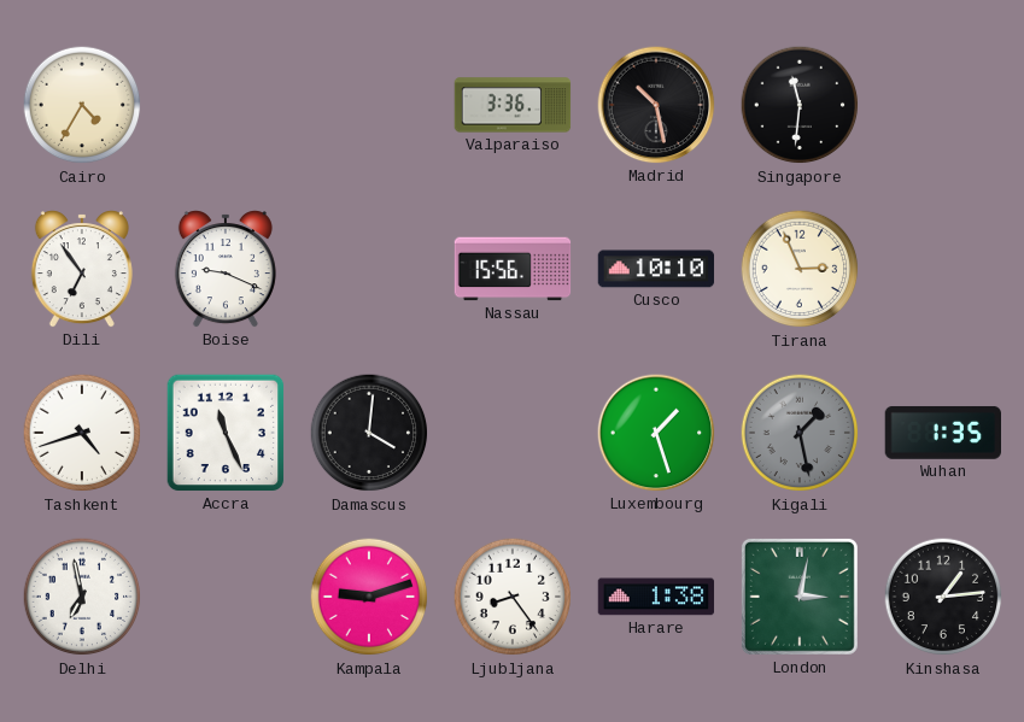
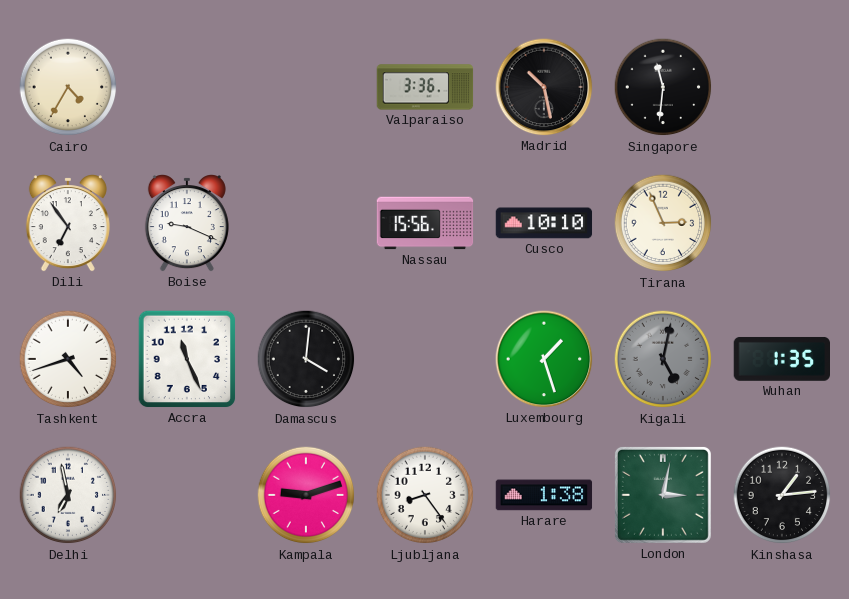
Kigali: 1:28 -> 5:02
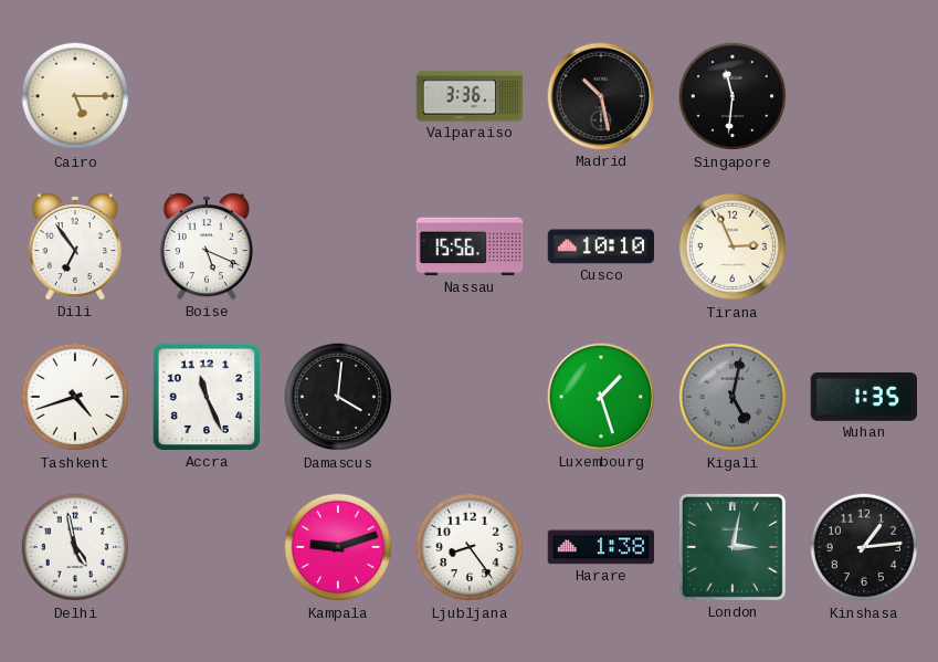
Cairo: 4:35 -> 5:15
Boise: 9:19 -> 5:19
Delhi: 6:58 -> 4:58
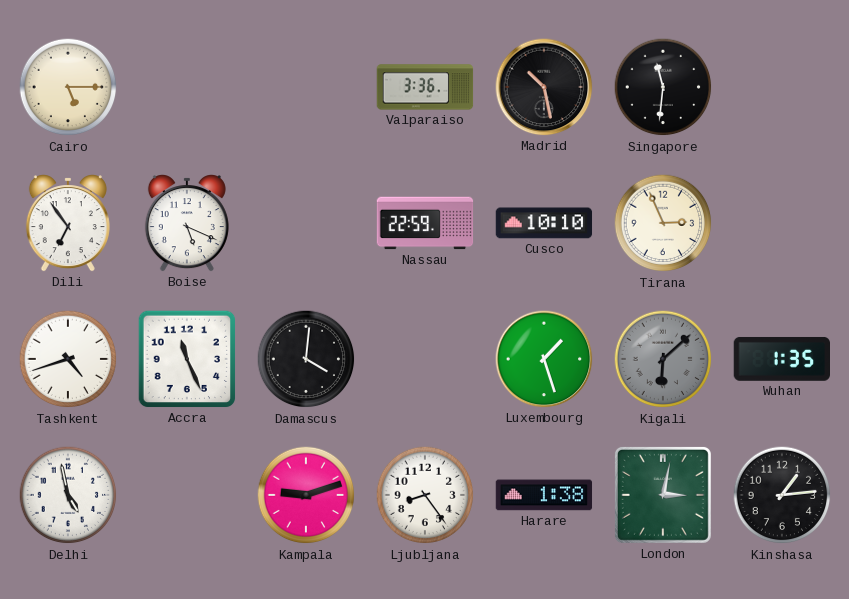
Nassau: 15:56 -> 22:59
Kigali: 5:02 -> 6:08
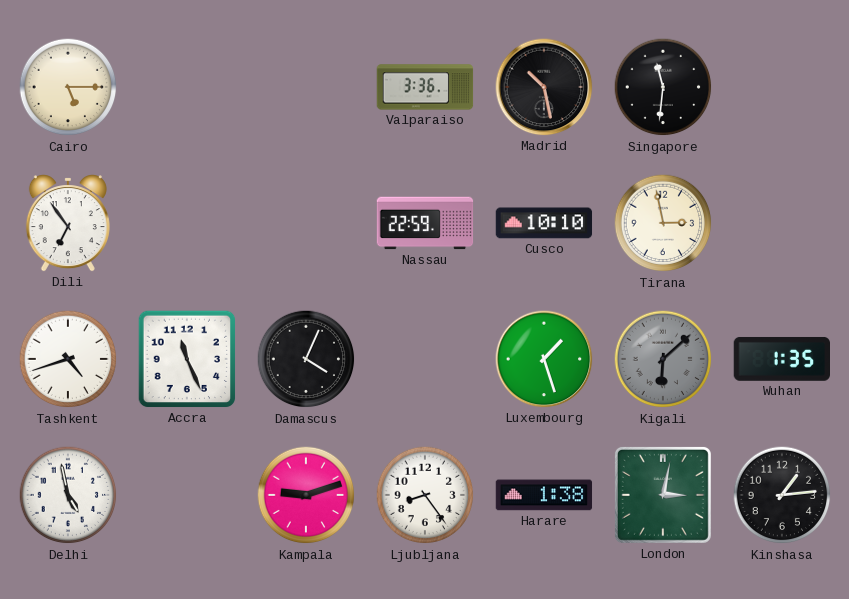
Boise: 5:19 -> none
Tirana: 2:56 -> 2:58
Damascus: 4:01 -> 4:04
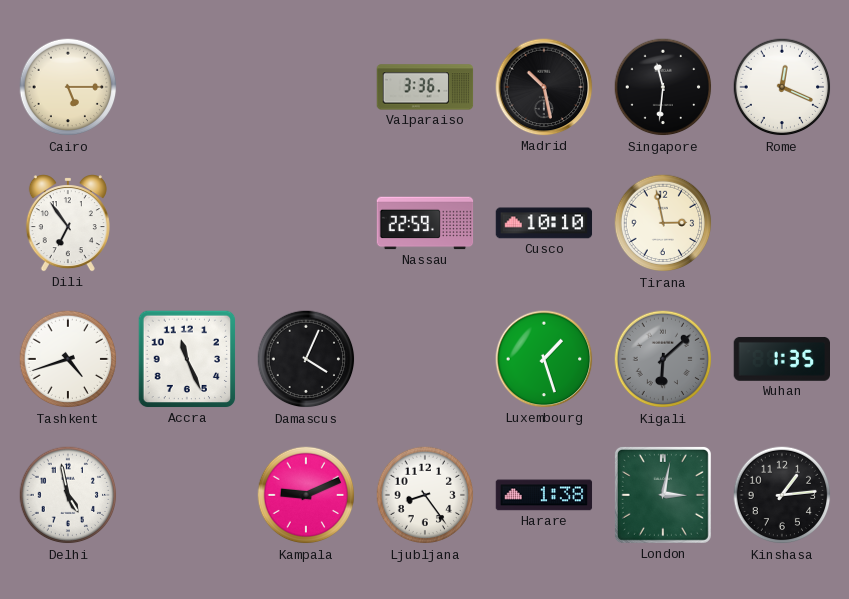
Rome: none -> 12:19
Kampala: 9:12 -> 9:11
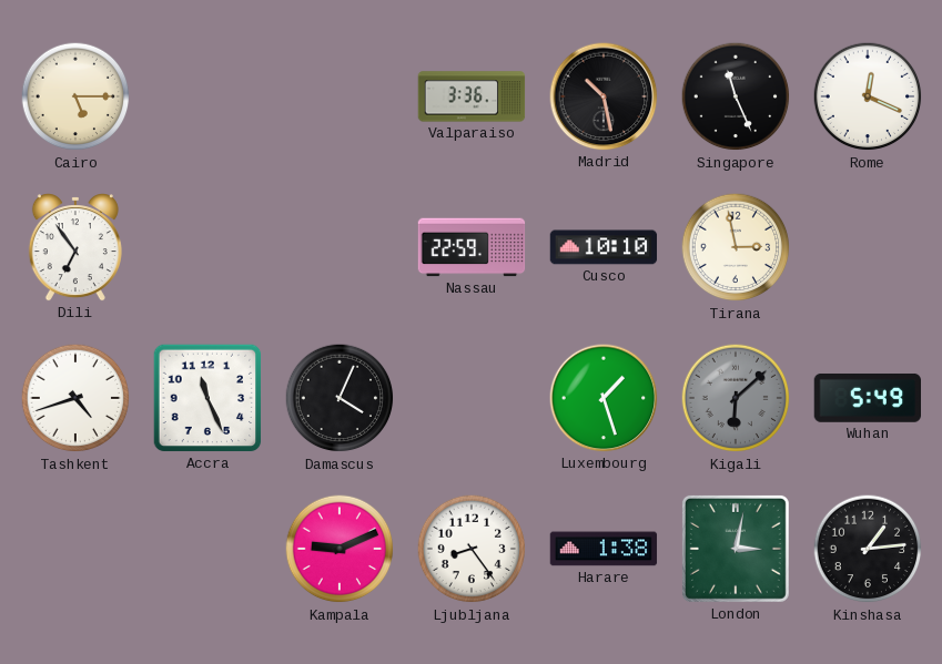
Singapore: 11:31 -> 11:26
Wuhan: 1:35 -> 5:49
Delhi: 4:58 -> none
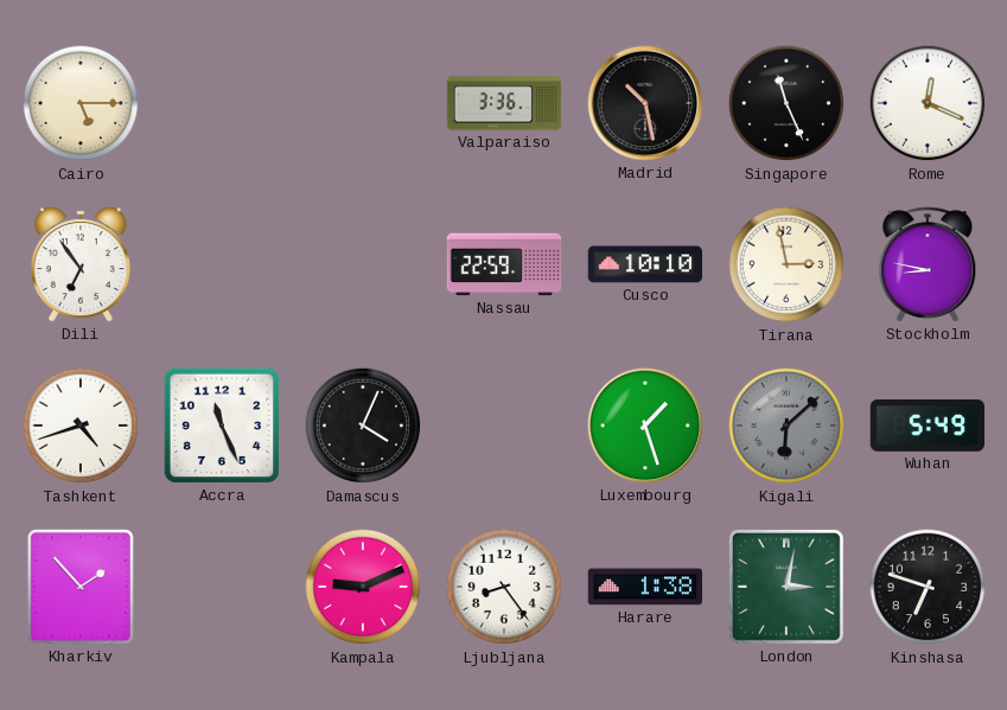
Stockholm: none -> 8:47
Kharkiv: none -> 1:53
Kinshasa: 1:14 -> 6:48
